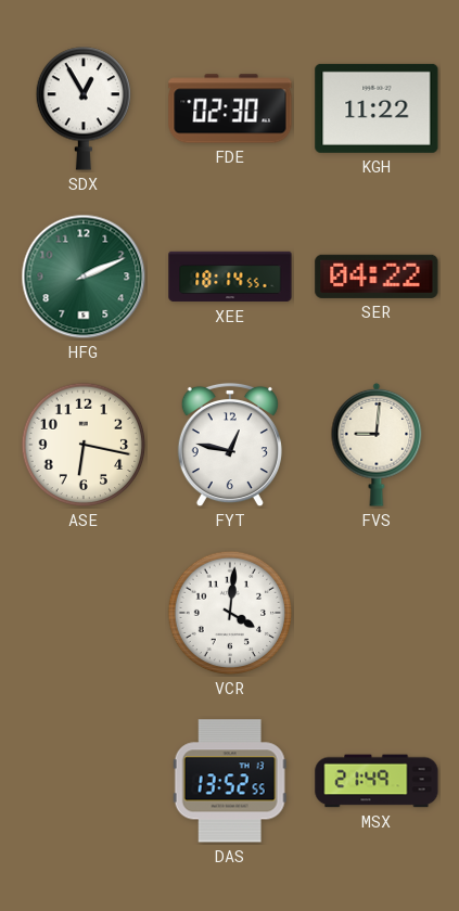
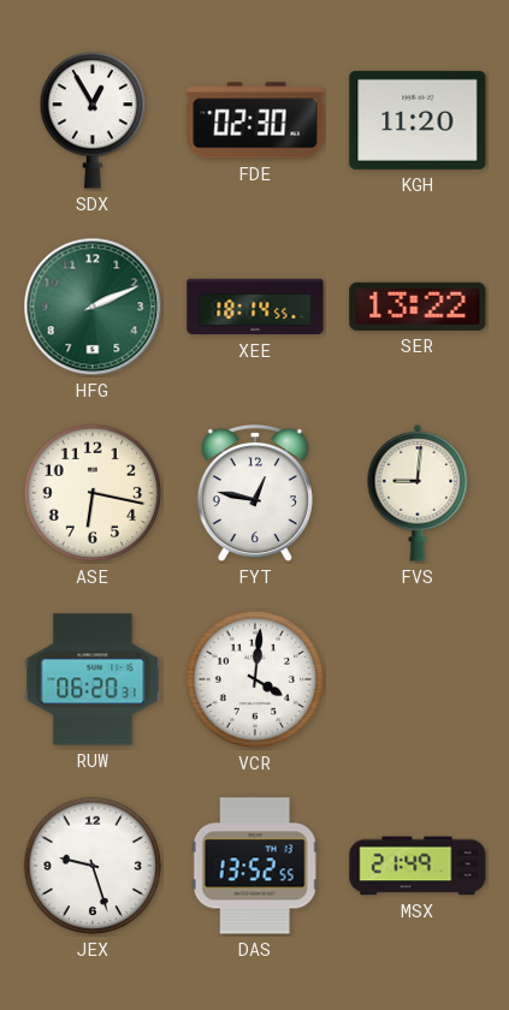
KGH: 11:22 -> 11:20
SER: 04:22 -> 13:22
RUW: none -> 06:20
JEX: none -> 9:27
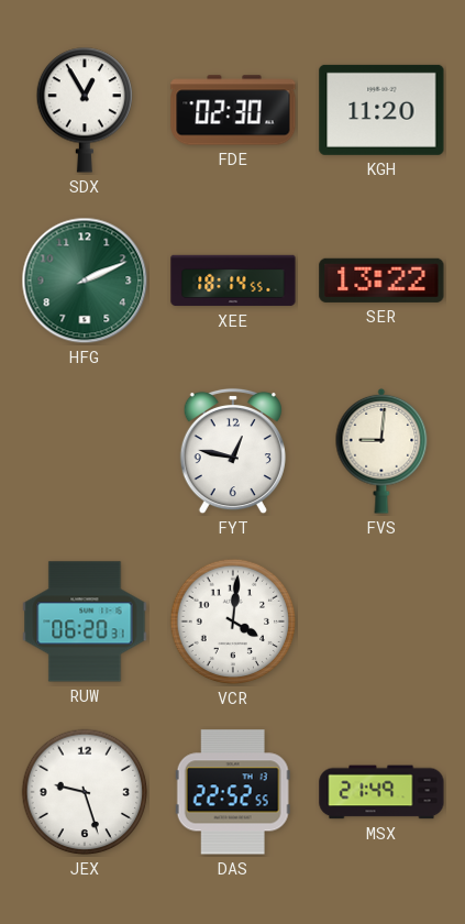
ASE: 6:17 -> none
DAS: 13:52 -> 22:52
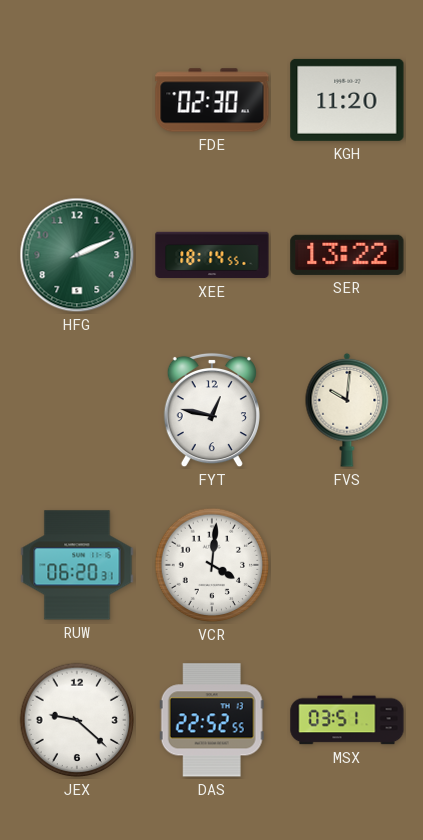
SDX: 12:55 -> none
FVS: 9:01 -> 10:01
JEX: 9:27 -> 9:22
MSX: 21:49 -> 03:51
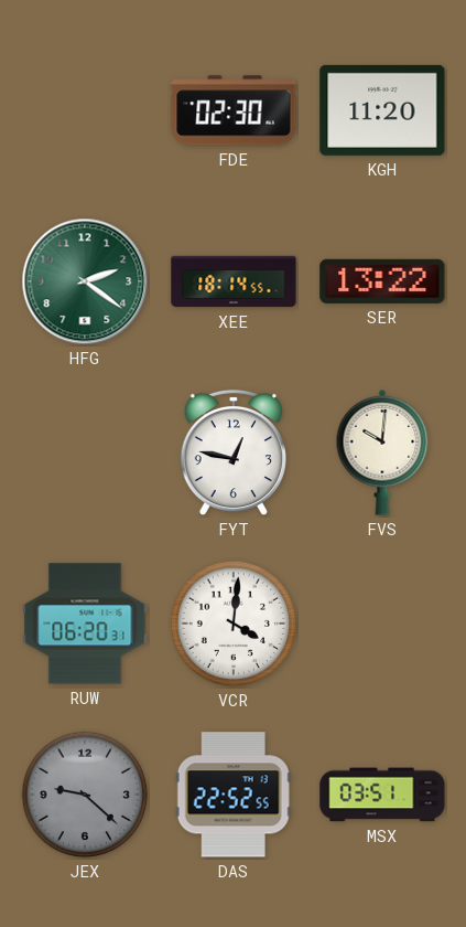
HFG: 2:11 -> 2:21
JEX dial: white -> grey
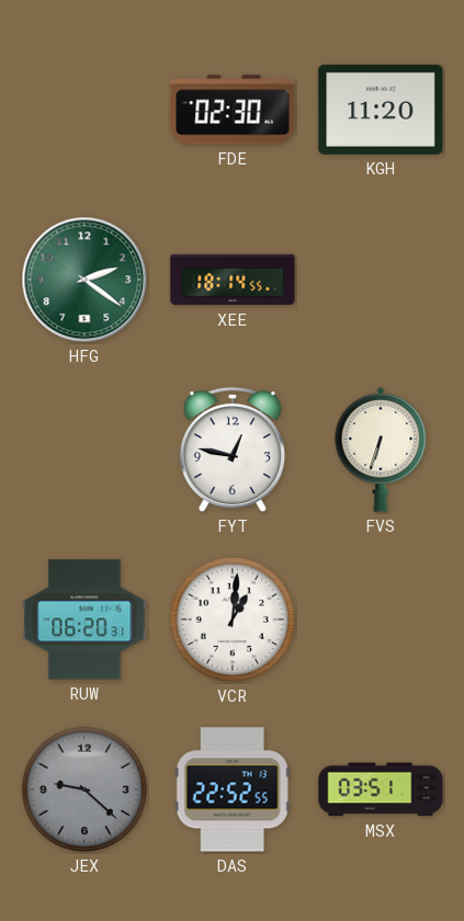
SER: 13:22 -> none
FVS: 10:01 -> 6:33
VCR: 4:01 -> 1:01
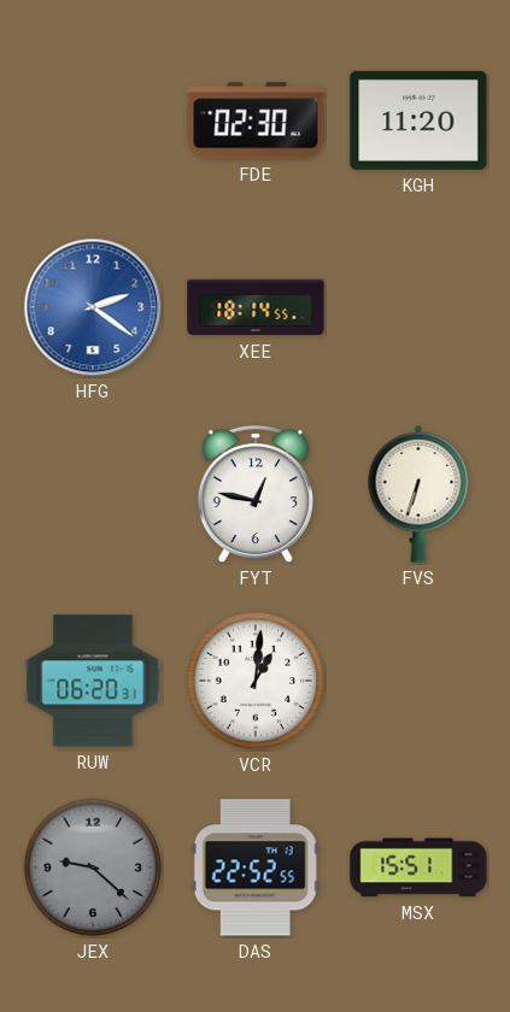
HFG dial: green -> blue
MSX: 03:51 -> 15:51
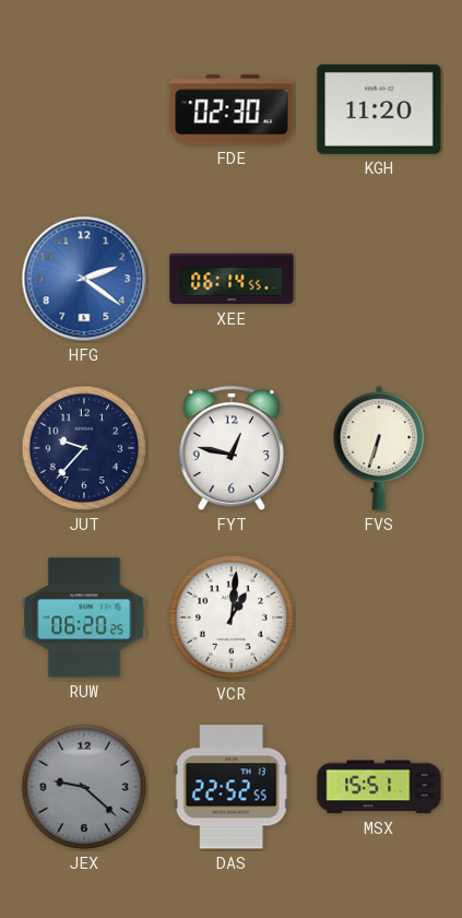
XEE: 18:14 -> 06:14
JUT: none -> 9:37
RUW: 06:20:31 -> 06:20:25
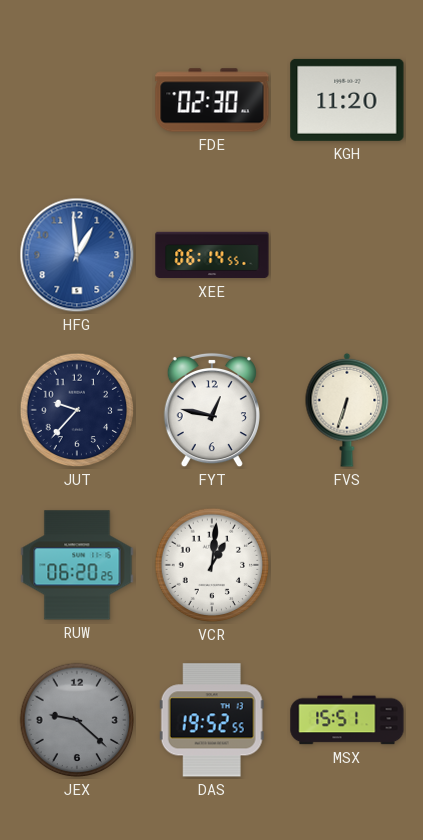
HFG: 2:21 -> 12:59
DAS: 22:52 -> 19:52
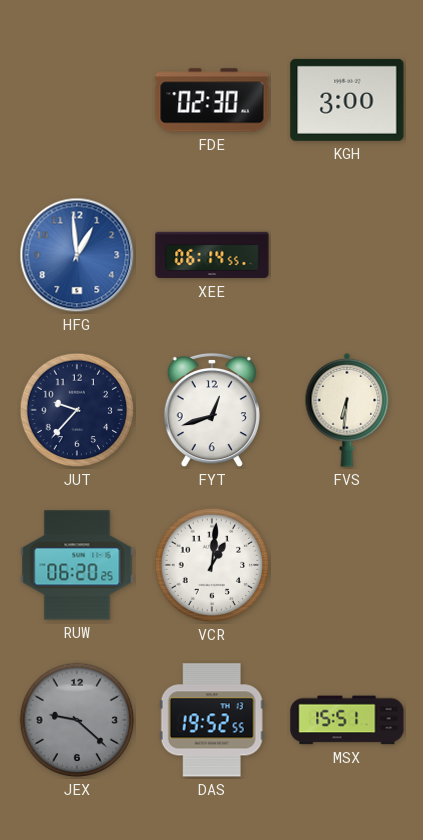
KGH: 11:20 -> 3:00
FYT: 12:47 -> 12:42
FVS: 6:33 -> 6:31
